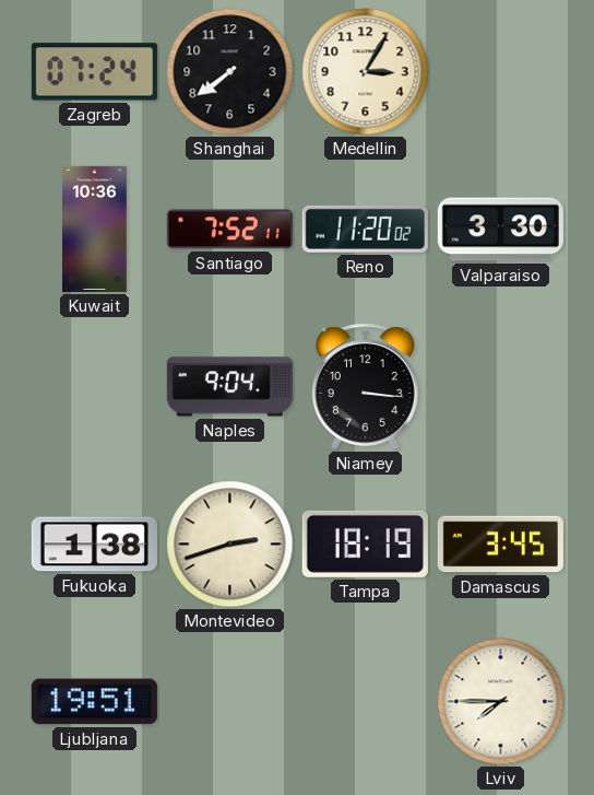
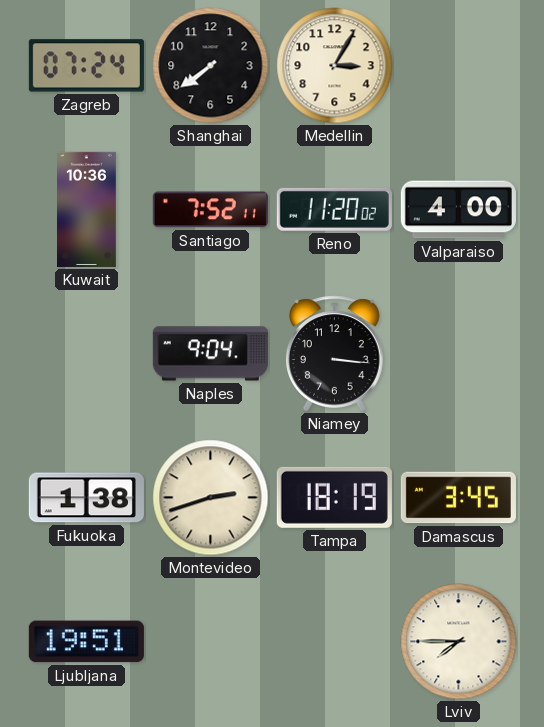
Valparaiso: 3:30 -> 4:00
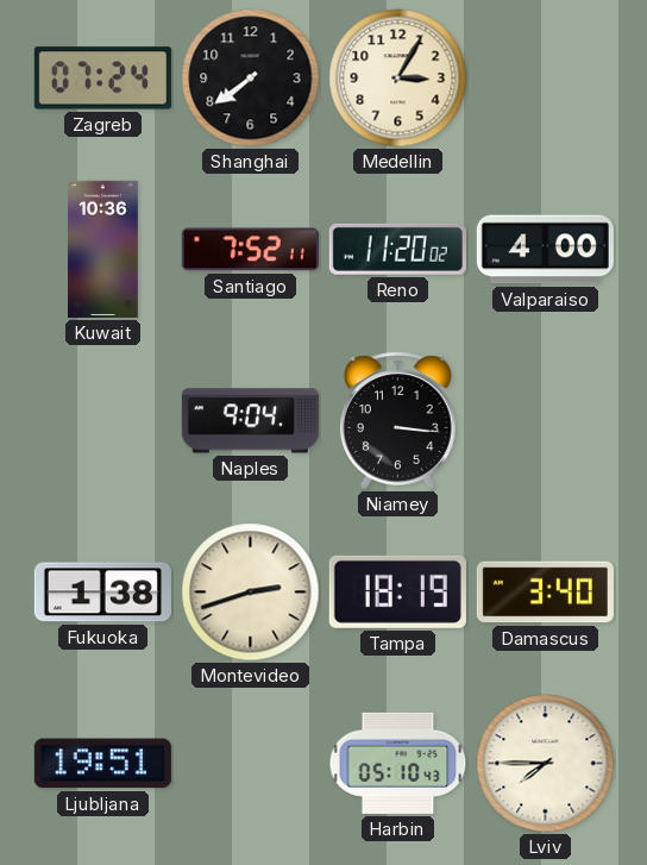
Damascus: 3:45 -> 3:40
Harbin: none -> 05:10
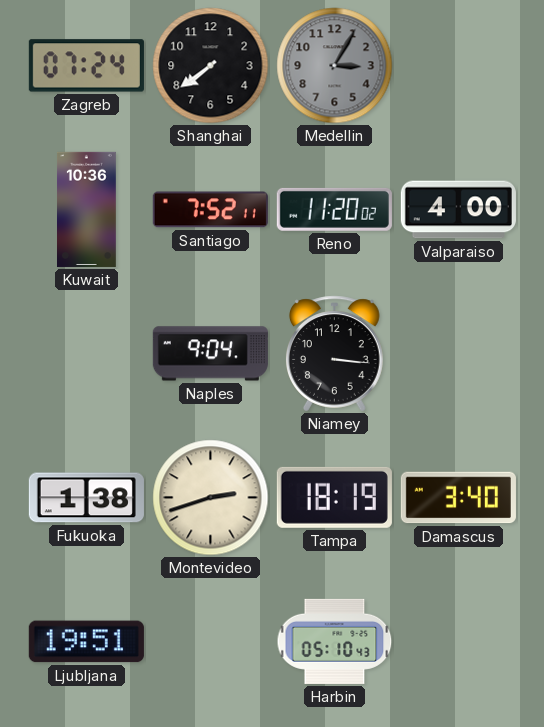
Medellin dial: cream -> grey
Lviv: 7:45 -> none
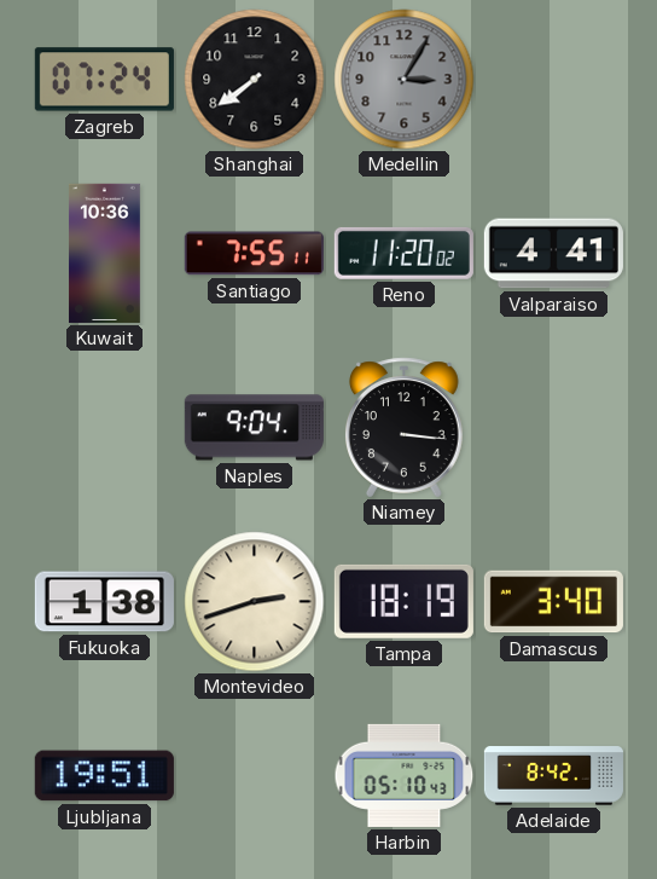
Santiago: 7:52 -> 7:55
Valparaiso: 4:00 -> 4:41
Adelaide: none -> 8:42
